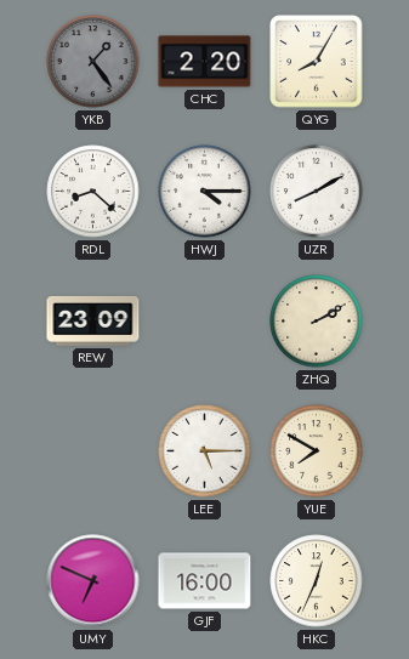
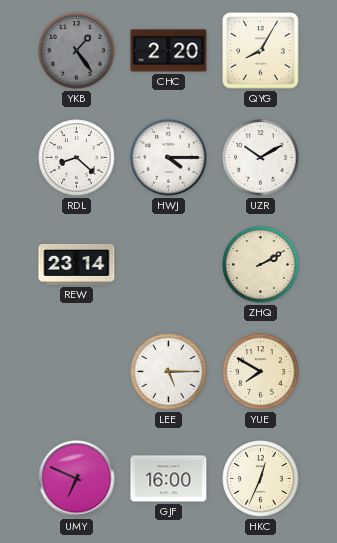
UZR: 8:10 -> 10:10
REW: 23:09 -> 23:14
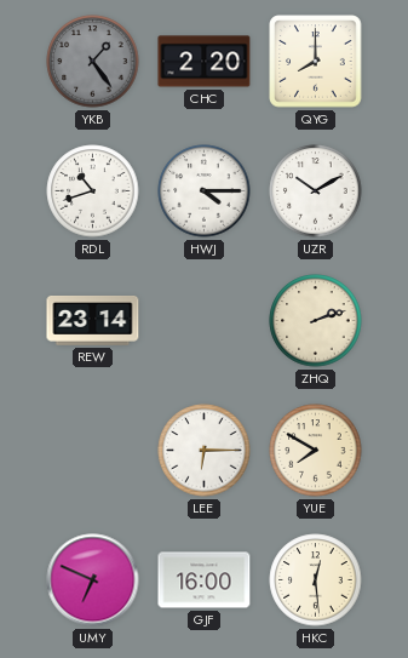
QYG: 8:05 -> 8:00
RDL: 8:22 -> 10:42
ZHQ: 2:10 -> 2:12
LEE: 5:15 -> 6:15
HKC: 12:34 -> 12:29
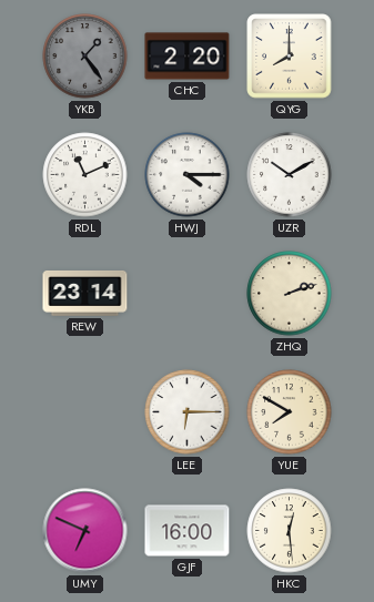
RDL: 10:42 -> 11:11
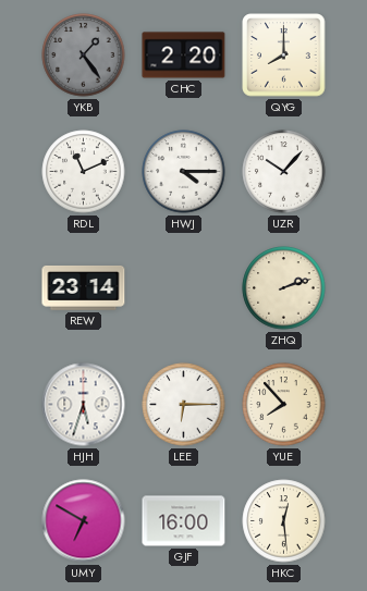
UZR: 10:10 -> 10:07
HJH: none -> 5:33
YUE: 7:50 -> 7:53
UMY: 6:49 -> 6:50
